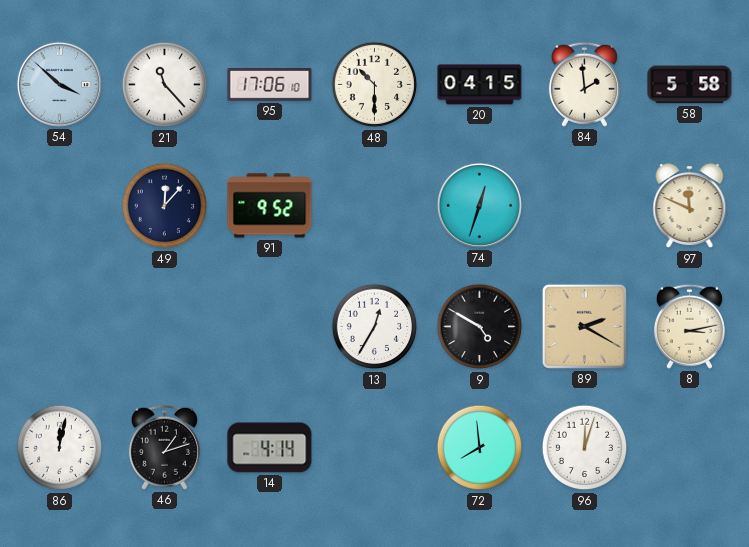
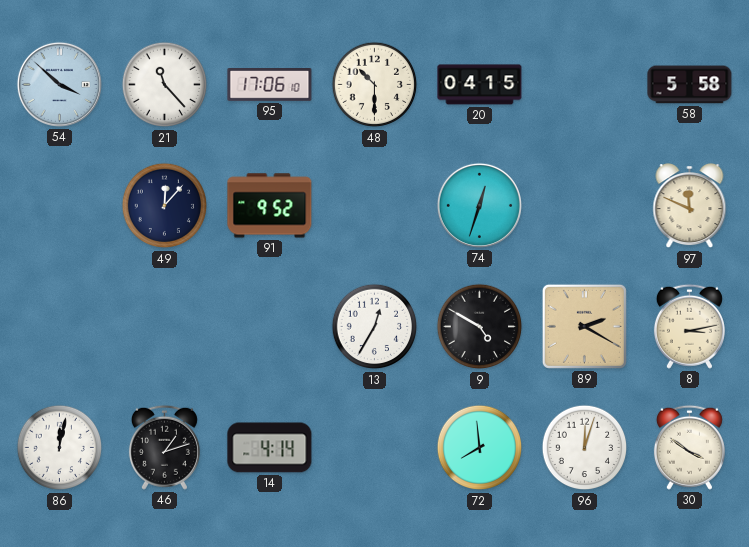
84: 1:59 -> none
30: none -> 3:51
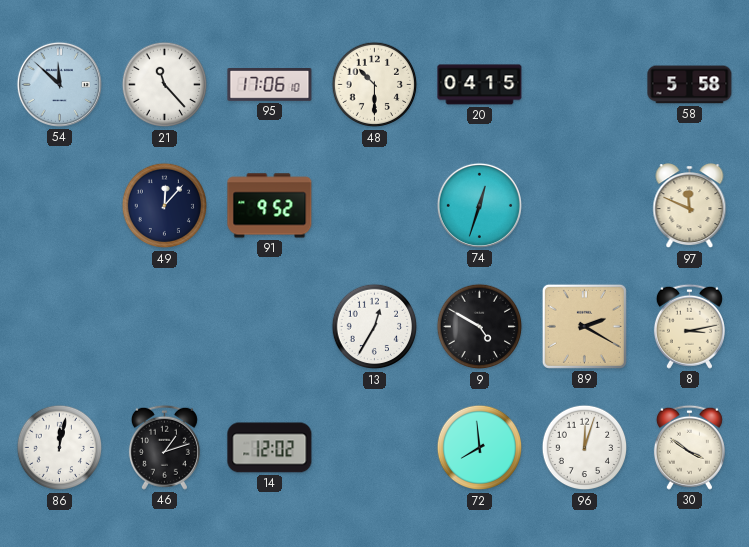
54: 3:52 -> 11:52
14: 4:14 -> 12:02
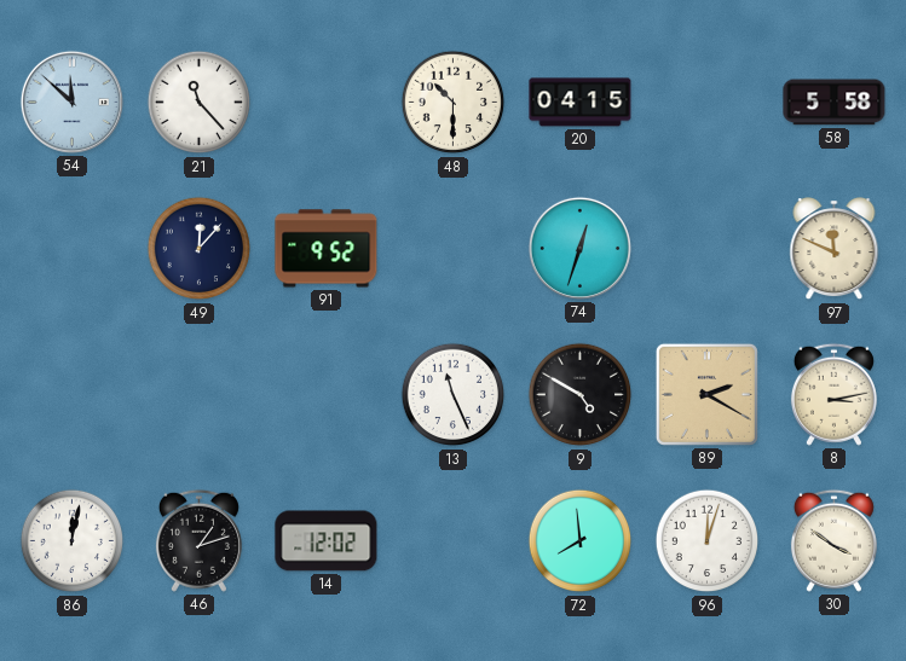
95: 17:06 -> none
13: 12:35 -> 11:26
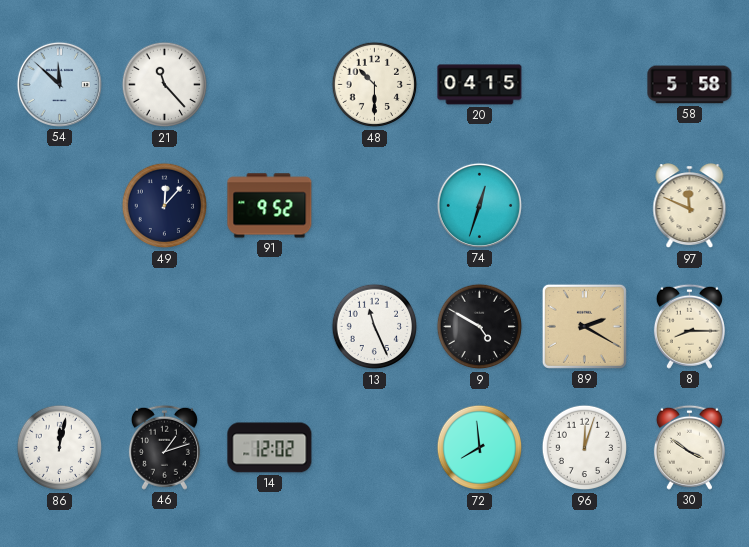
8: 3:13 -> 8:15
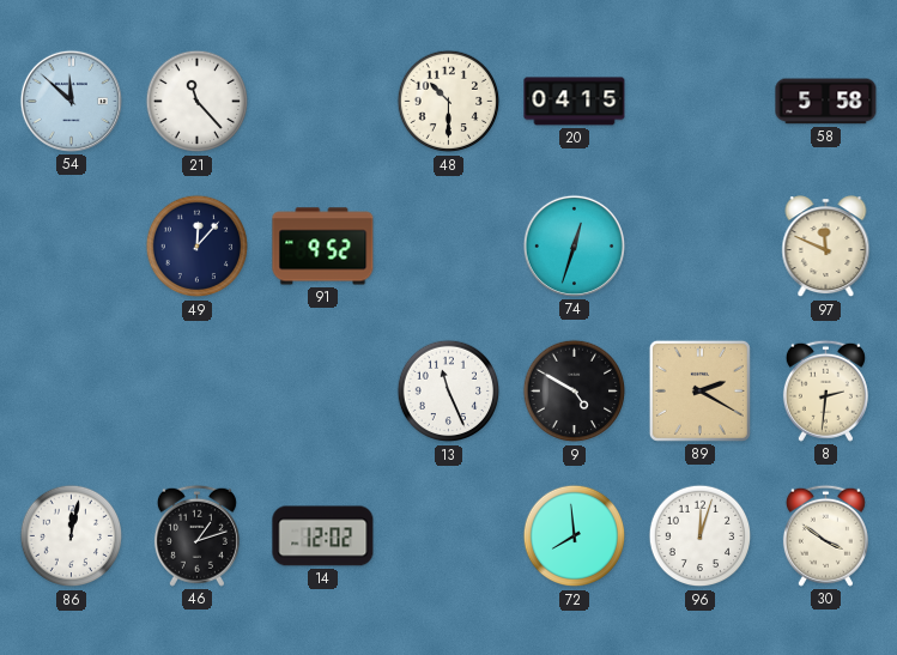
8: 8:15 -> 2:31
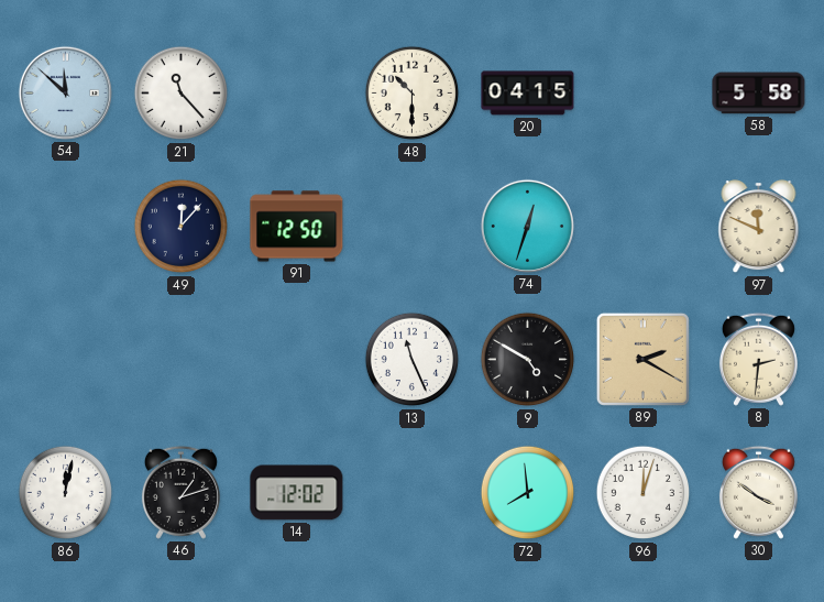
91: 9:52 -> 12:50
